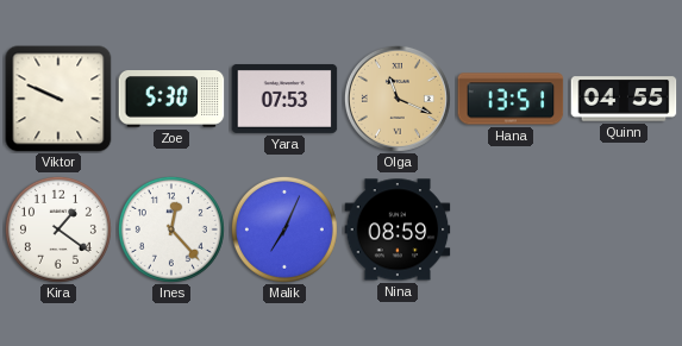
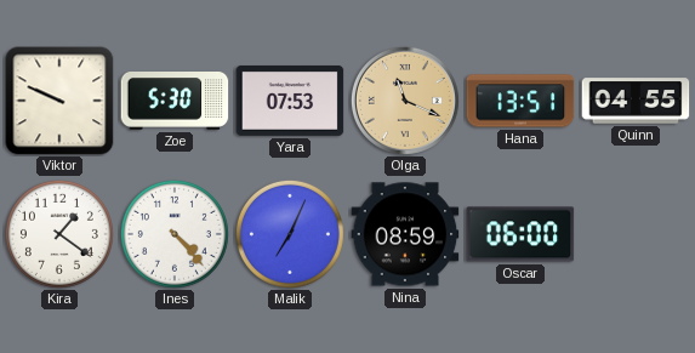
Ines: 12:23 -> 4:23
Oscar: none -> 06:00
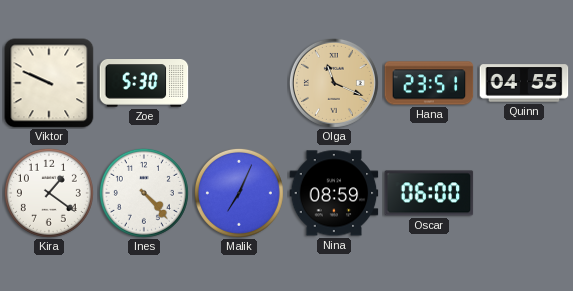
Yara: 07:53 -> none
Hana: 13:51 -> 23:51
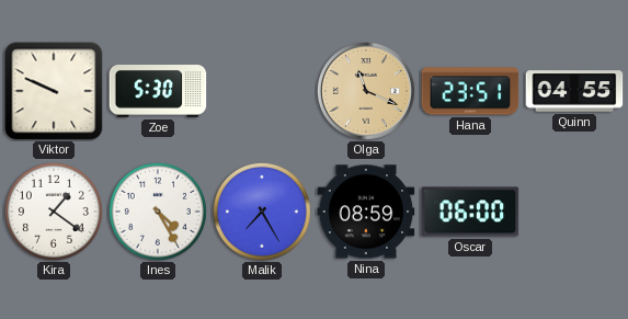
Ines: 4:23 -> 4:25
Malik: 7:04 -> 7:25
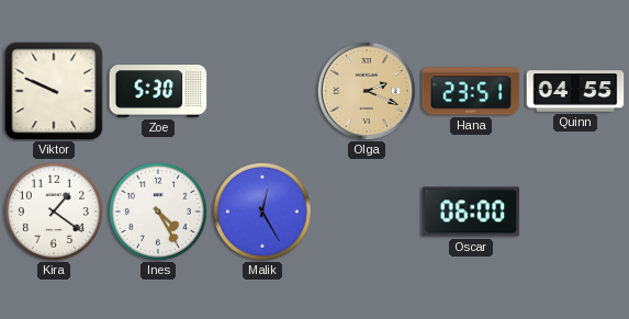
Olga: 11:19 -> 2:19
Malik: 7:25 -> 12:25
Nina: 08:59 -> none
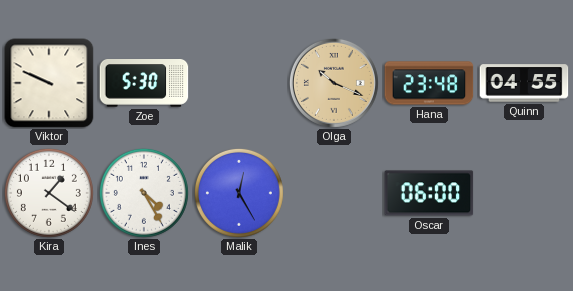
Olga: 2:19 -> 10:19
Hana: 23:51 -> 23:48
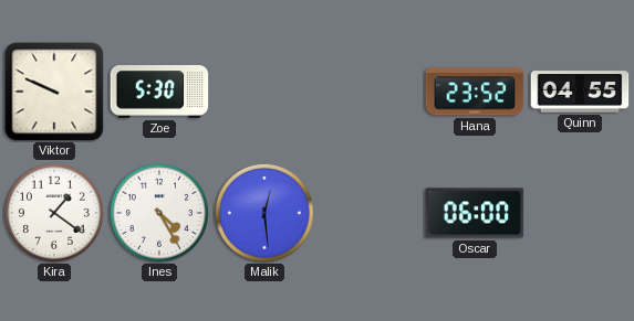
Olga: 10:19 -> none
Hana: 23:48 -> 23:52
Malik: 12:25 -> 12:29
